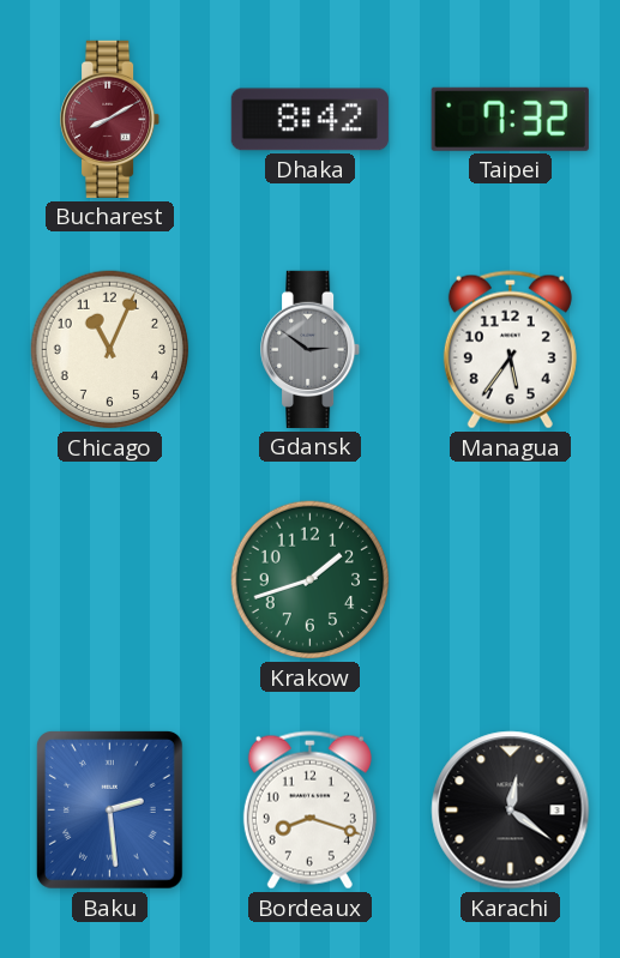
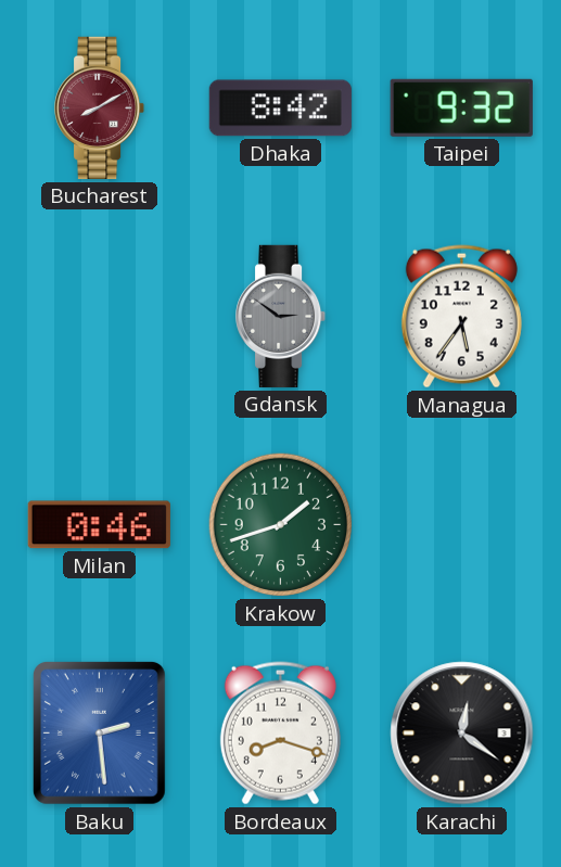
Taipei: 7:32 -> 9:32
Chicago: 11:04 -> none
Milan: none -> 0:46
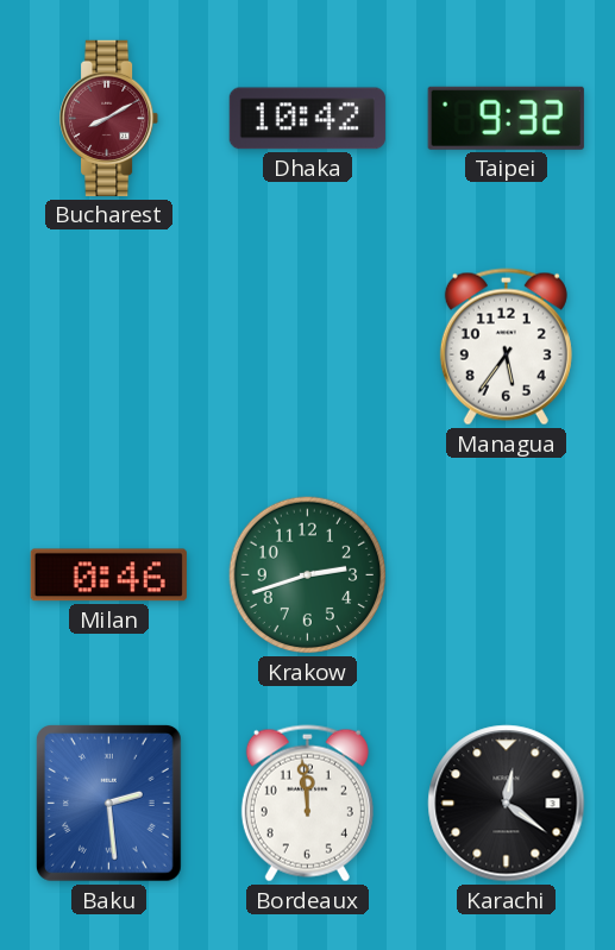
Dhaka: 8:42 -> 10:42
Gdansk: 2:51 -> none
Krakow: 1:42 -> 2:42
Bordeaux: 8:18 -> 11:59
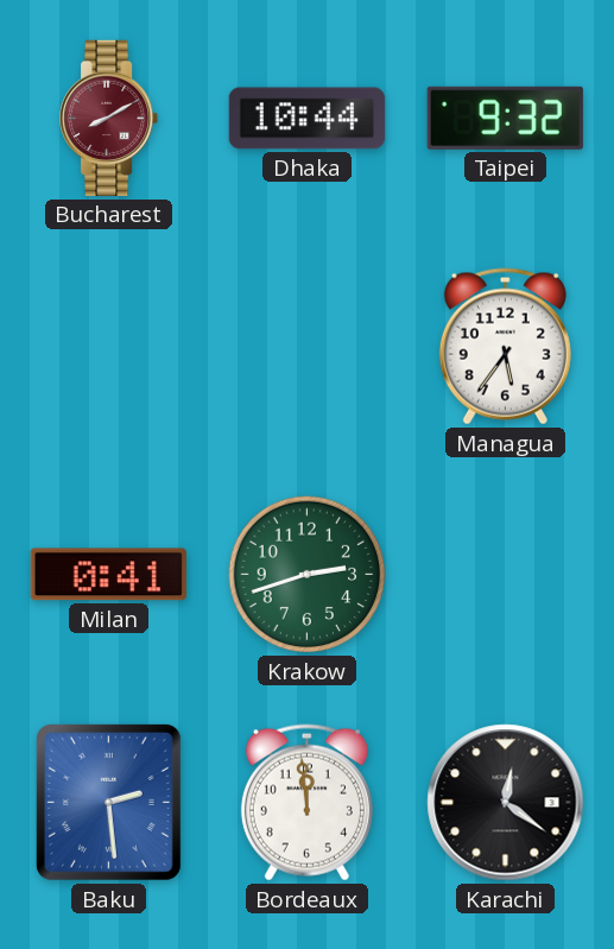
Dhaka: 10:42 -> 10:44
Milan: 0:46 -> 0:41
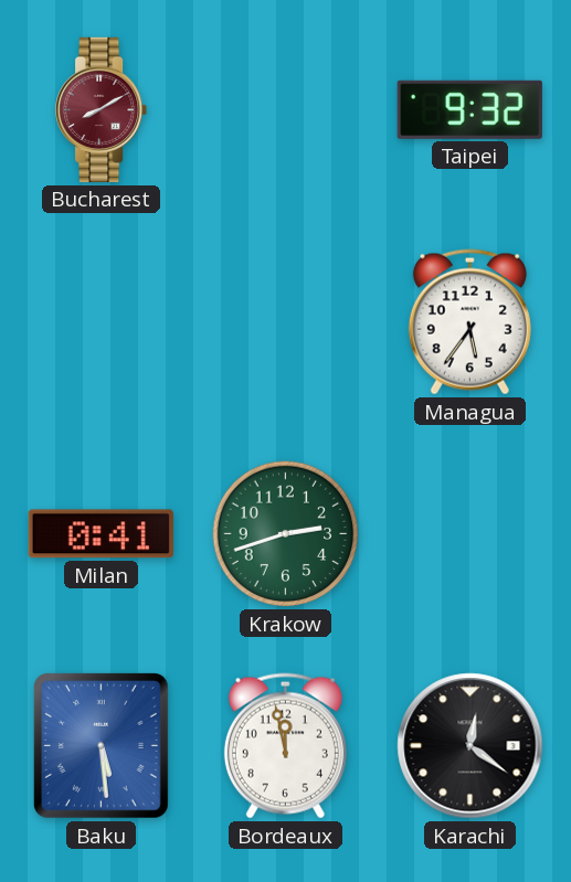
Dhaka: 10:44 -> none
Baku: 2:29 -> 5:29
Bordeaux: 11:59 -> 11:58
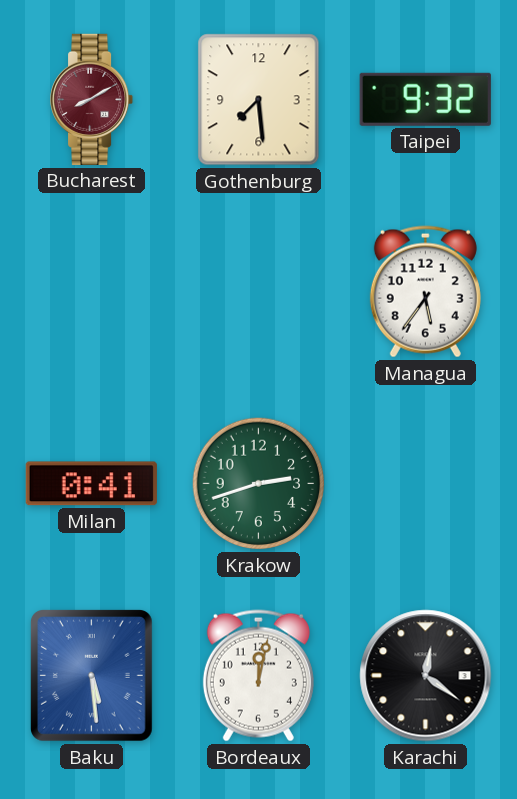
Gothenburg: none -> 7:29
Bordeaux: 11:58 -> 12:02
